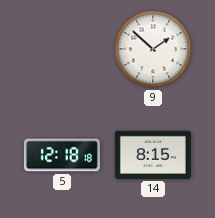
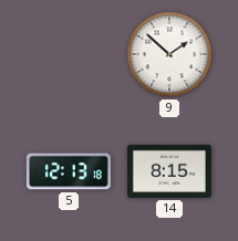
5: 12:18 -> 12:13
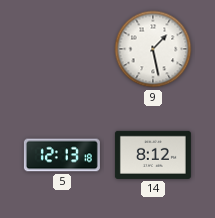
9: 1:52 -> 1:28
14: 8:15 -> 8:12
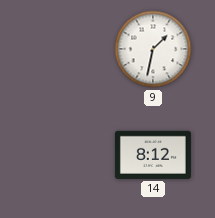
9: 1:28 -> 1:32
5: 12:13 -> none
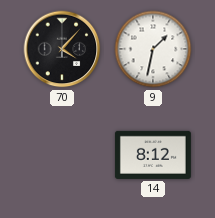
70: none -> 4:07
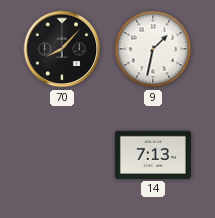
70: 4:07 -> 8:07
14: 8:12 -> 7:13
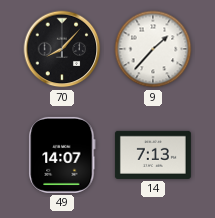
9: 1:32 -> 1:37
49: none -> 14:07
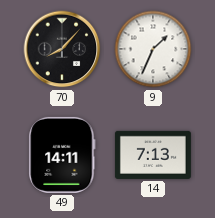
9: 1:37 -> 1:34
49: 14:07 -> 14:11
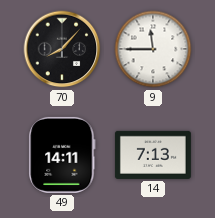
9: 1:34 -> 11:45
